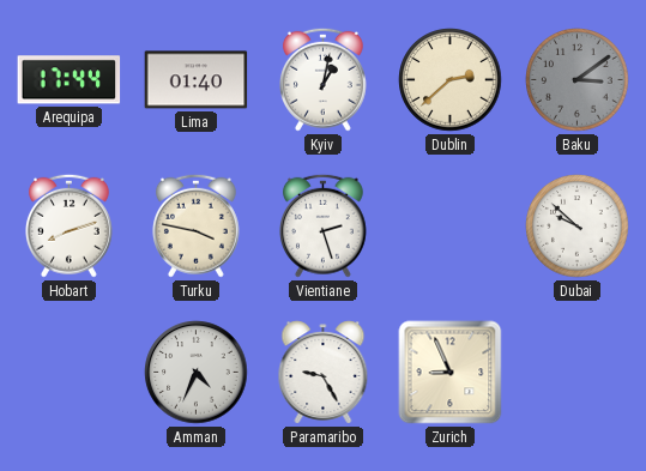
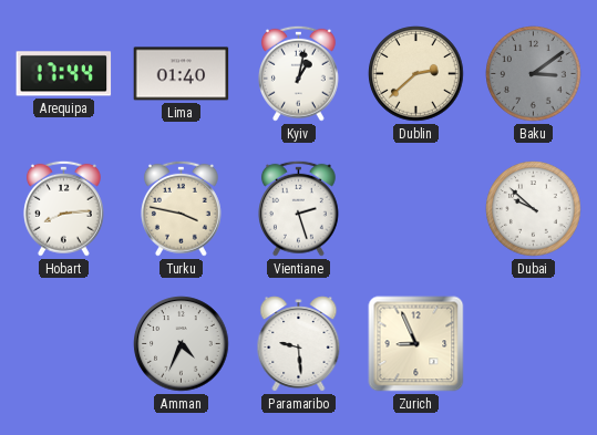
Hobart: 8:12 -> 8:14
Paramaribo: 9:25 -> 9:29
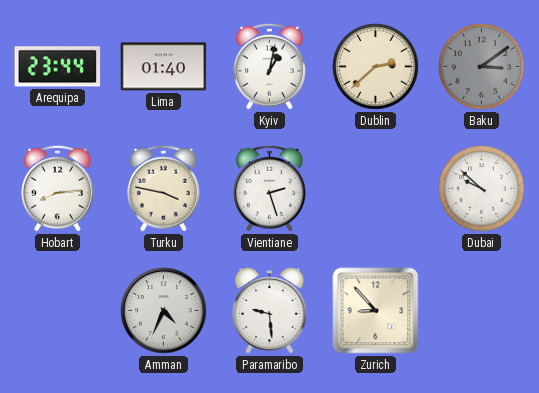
Arequipa: 17:44 -> 23:44
Zurich: 8:56 -> 8:53
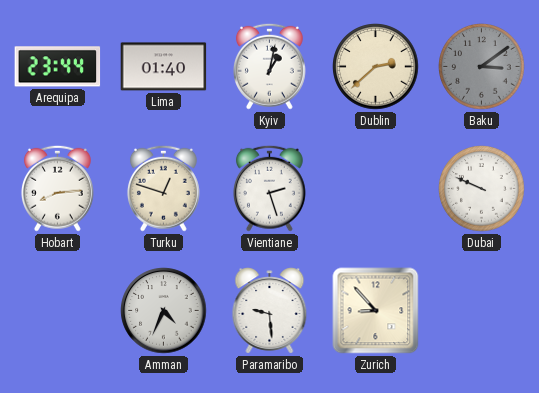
Turku: 3:47 -> 12:48
Dubai: 9:52 -> 9:49
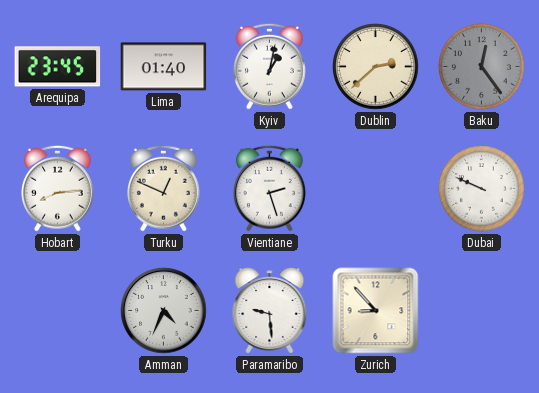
Arequipa: 23:44 -> 23:45
Baku: 3:09 -> 12:24
Turku: 12:48 -> 12:49
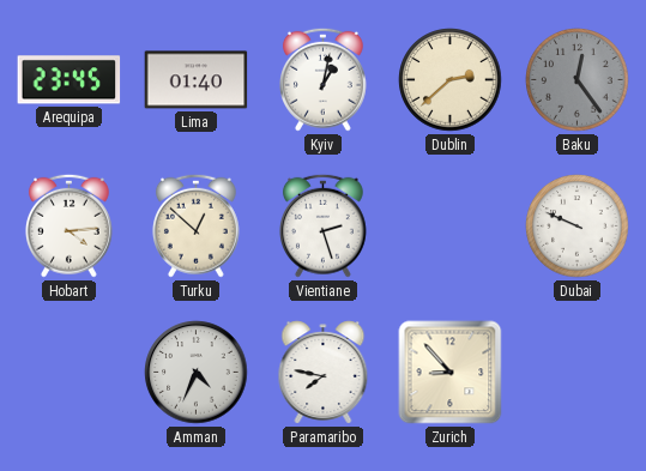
Hobart: 8:14 -> 4:14
Turku: 12:49 -> 12:52
Paramaribo: 9:29 -> 7:47
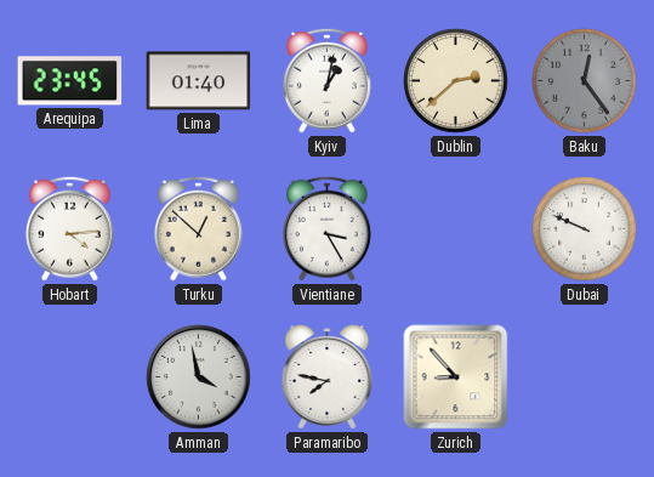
Vientiane: 2:27 -> 3:25
Amman: 4:34 -> 3:58
